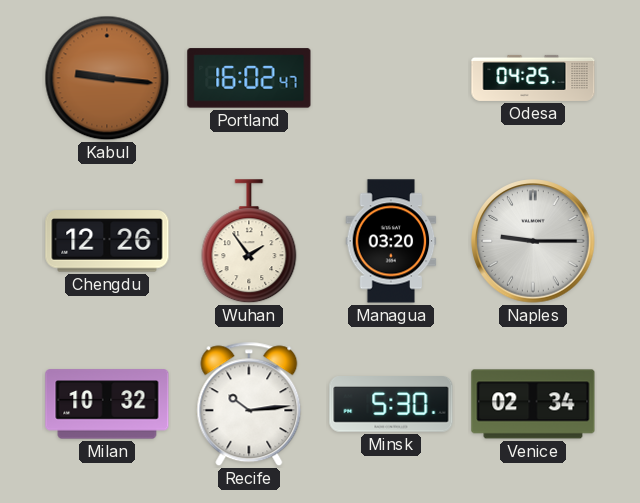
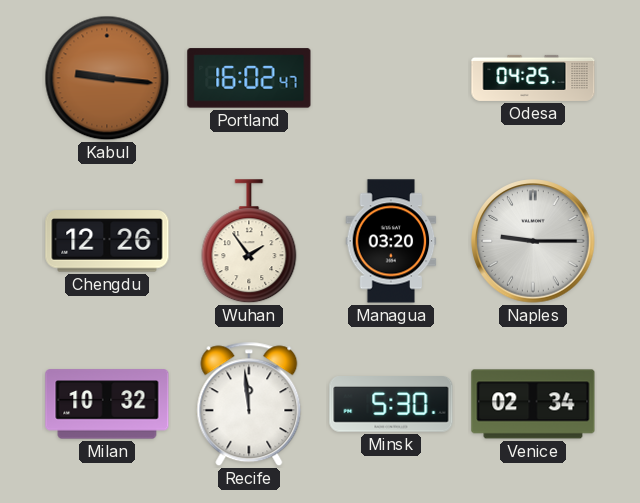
Recife: 10:14 -> 11:59
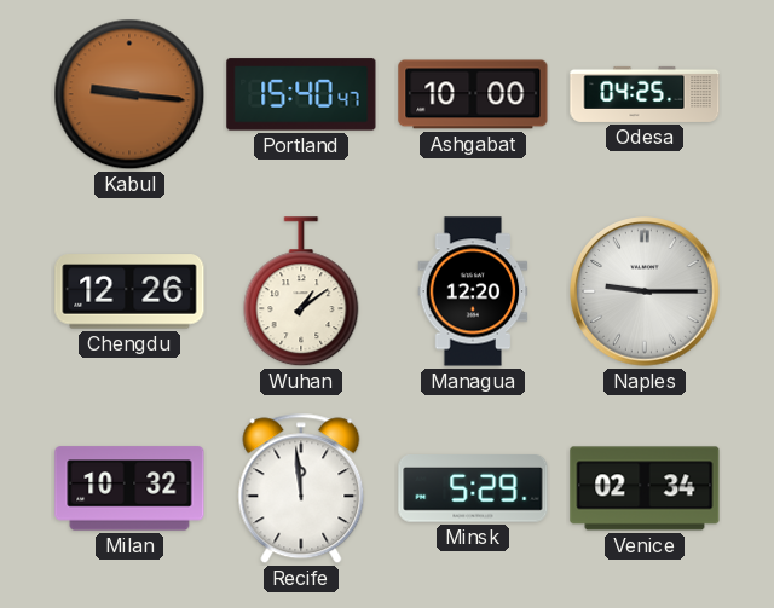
Portland: 16:02 -> 15:40
Ashgabat: none -> 10:00
Wuhan: 1:54 -> 1:09
Managua: 03:20 -> 12:20
Minsk: 5:30 -> 5:29
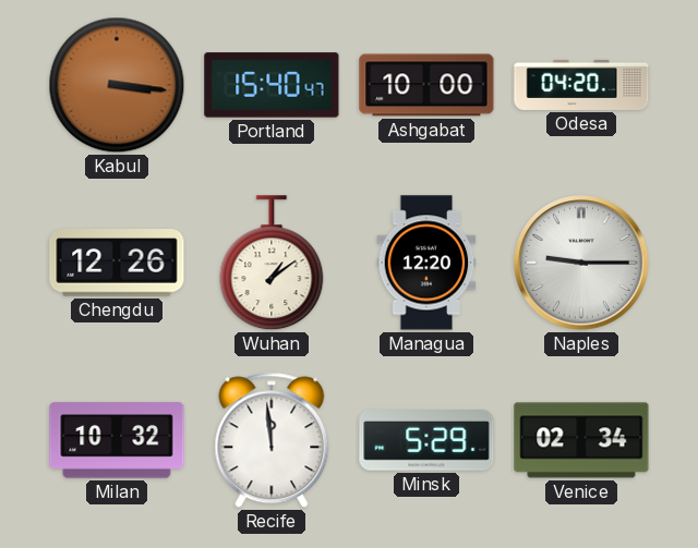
Kabul: 9:16 -> 3:16
Odesa: 04:25 -> 04:20
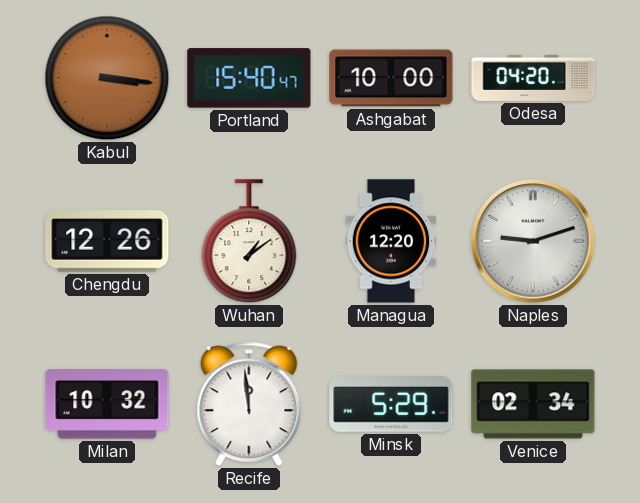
Naples: 9:15 -> 9:12
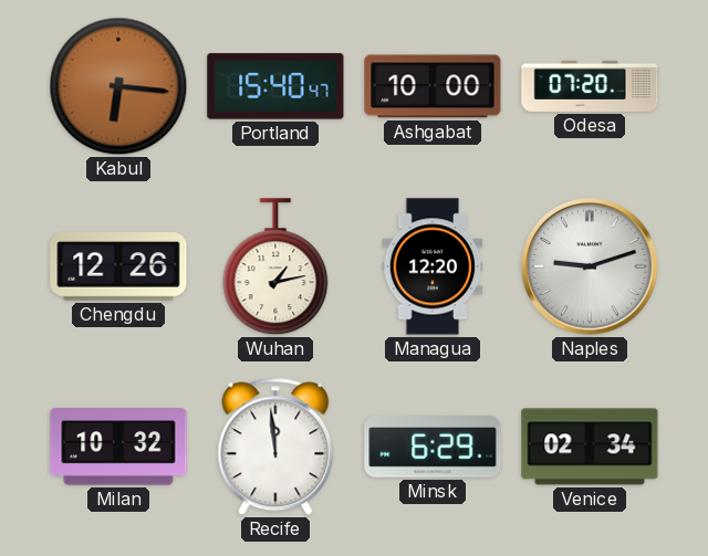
Kabul: 3:16 -> 6:16
Odesa: 04:20 -> 07:20
Wuhan: 1:09 -> 1:13
Minsk: 5:29 -> 6:29
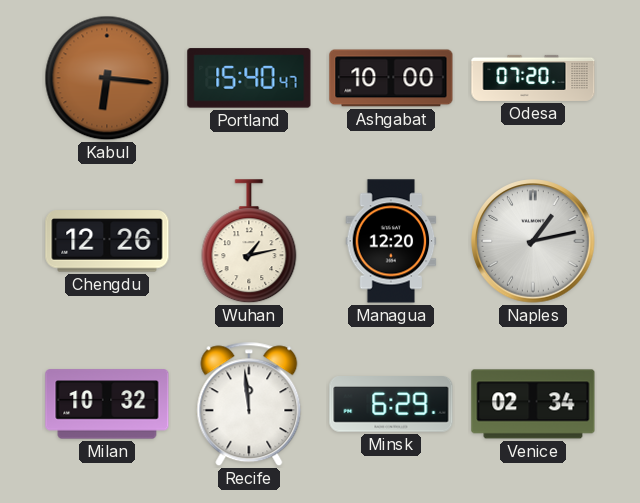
Naples: 9:12 -> 1:13
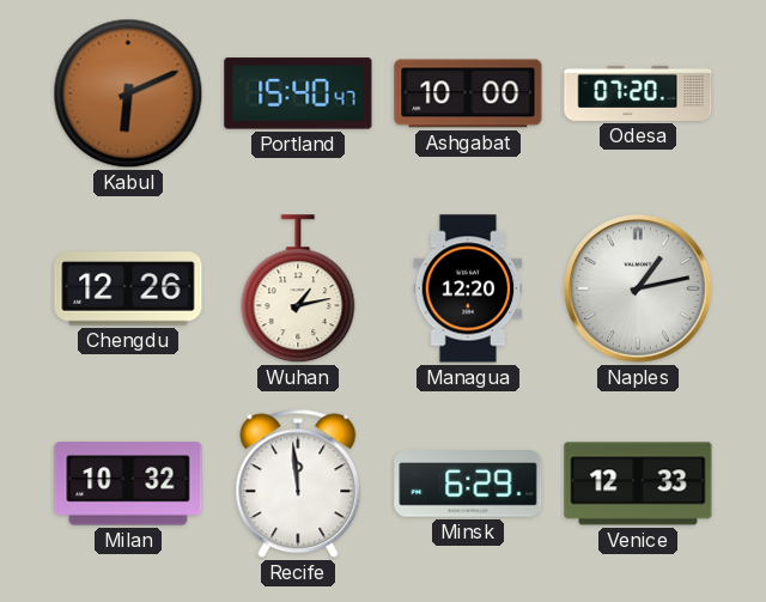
Kabul: 6:16 -> 6:11
Venice: 02:34 -> 12:33
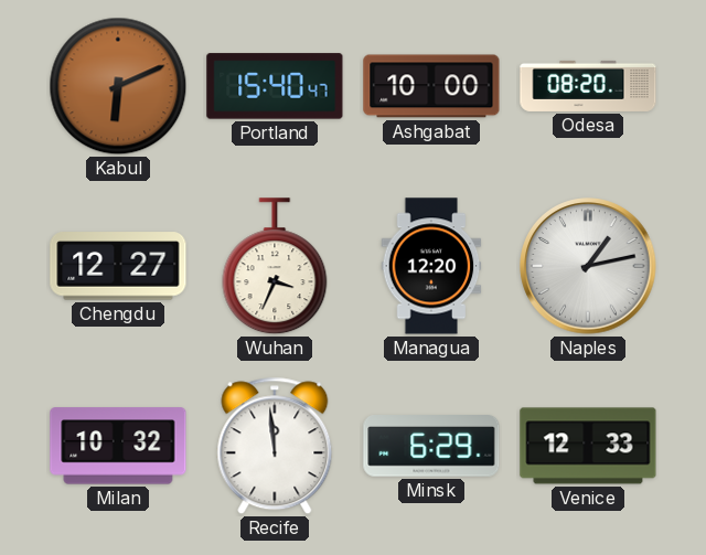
Odesa: 07:20 -> 08:20
Chengdu: 12:26 -> 12:27
Wuhan: 1:13 -> 3:34
